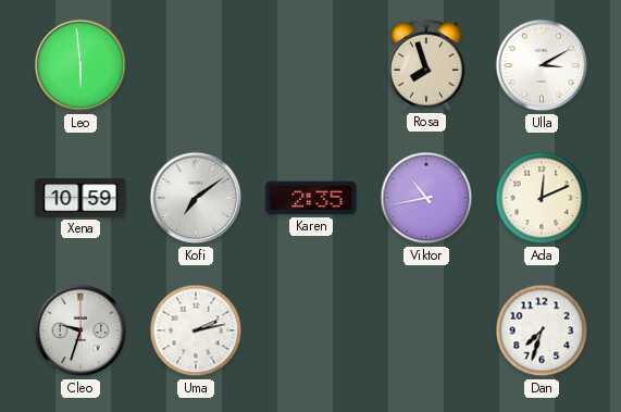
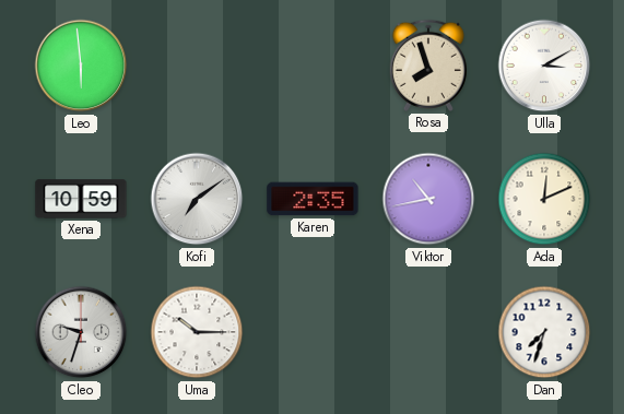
Uma: 2:13 -> 10:15
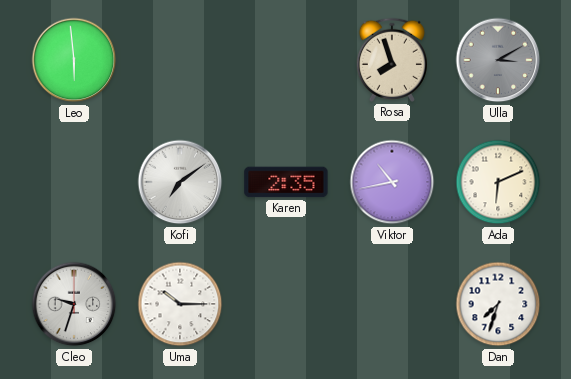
Ulla dial: white -> grey
Xena: 10:59 -> none
Ada: 12:11 -> 6:11
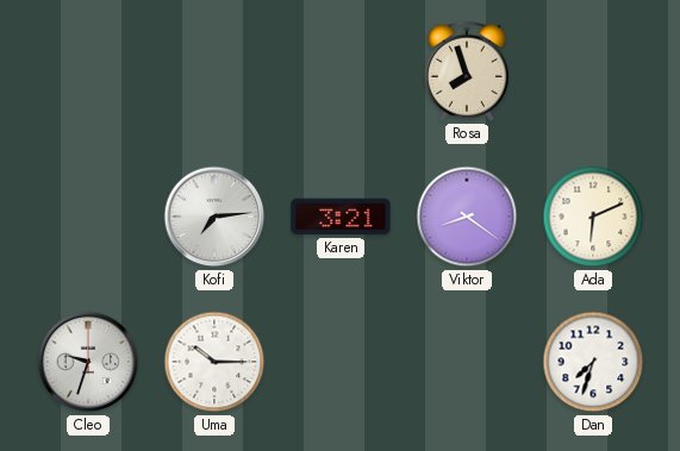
Leo: 5:59 -> none
Ulla: 3:10 -> none
Kofi: 7:09 -> 7:14
Karen: 2:35 -> 3:21
Viktor: 10:43 -> 8:21
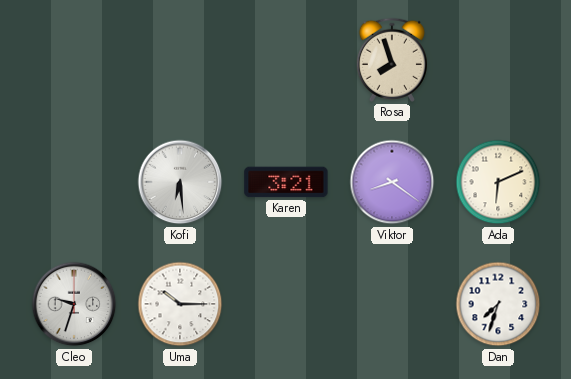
Kofi: 7:14 -> 6:29
